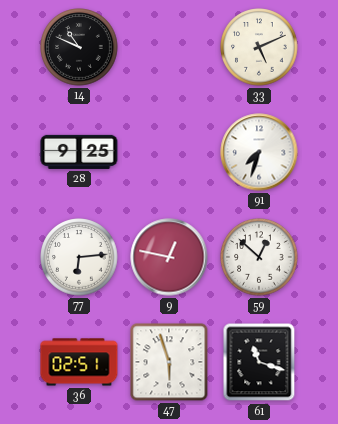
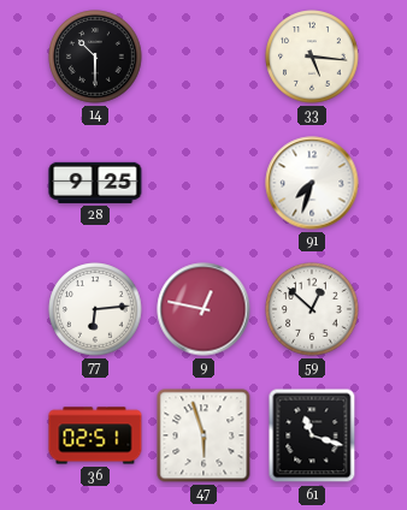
14: 10:49 -> 10:30
33: 5:11 -> 5:16
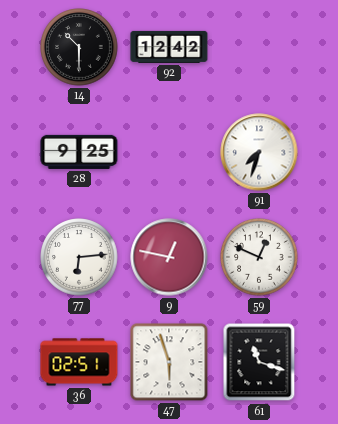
92: none -> 12:42
33: 5:16 -> none
59: 12:52 -> 12:49
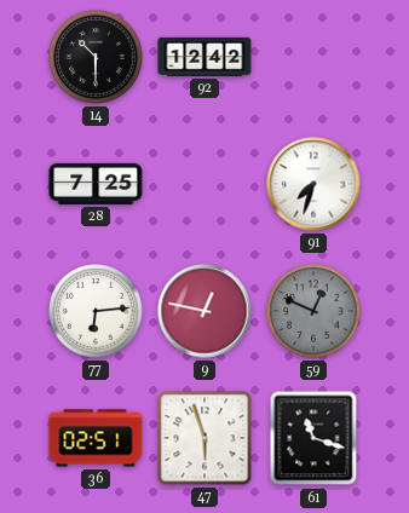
28: 9:25 -> 7:25
59 dial: white -> grey
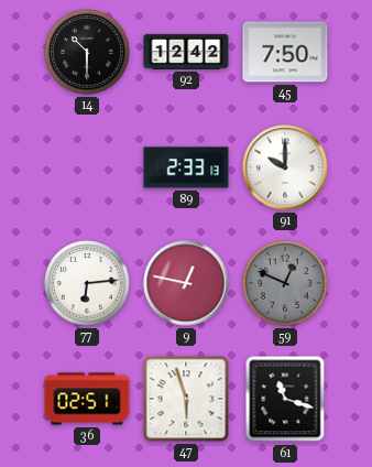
45: none -> 7:50
28: 7:25 -> none
89: none -> 2:33
91: 7:33 -> 10:00
